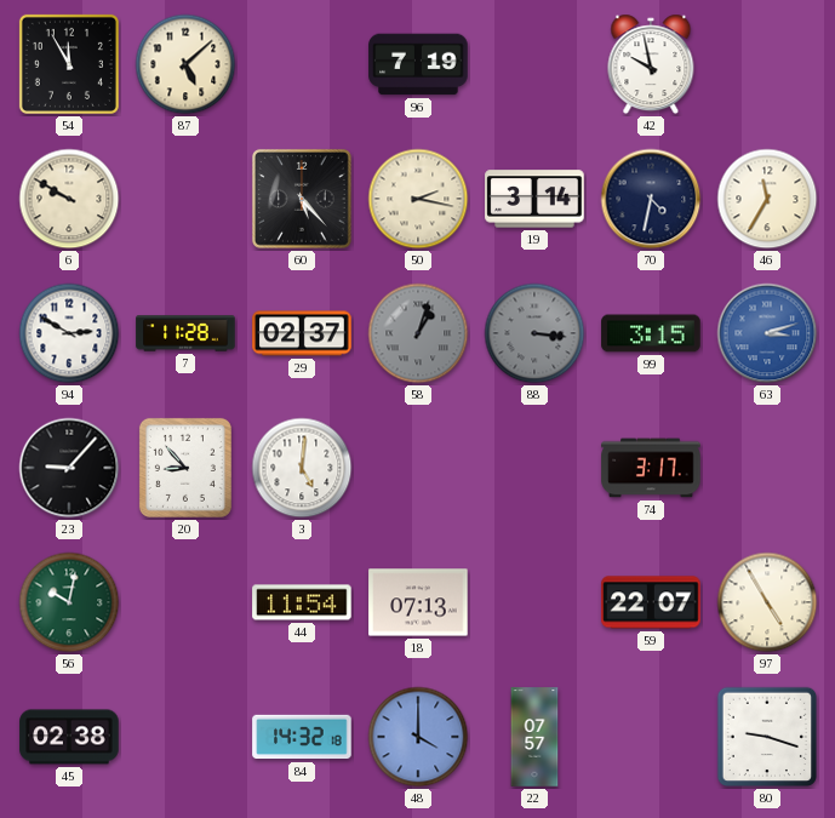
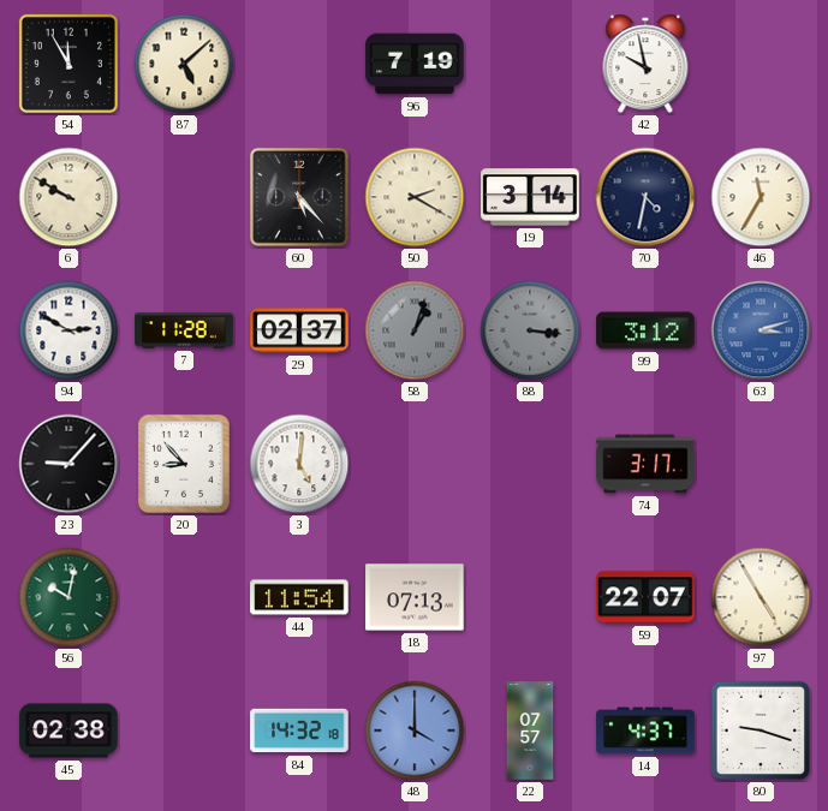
50: 2:17 -> 2:20
99: 3:15 -> 3:12
14: none -> 4:37
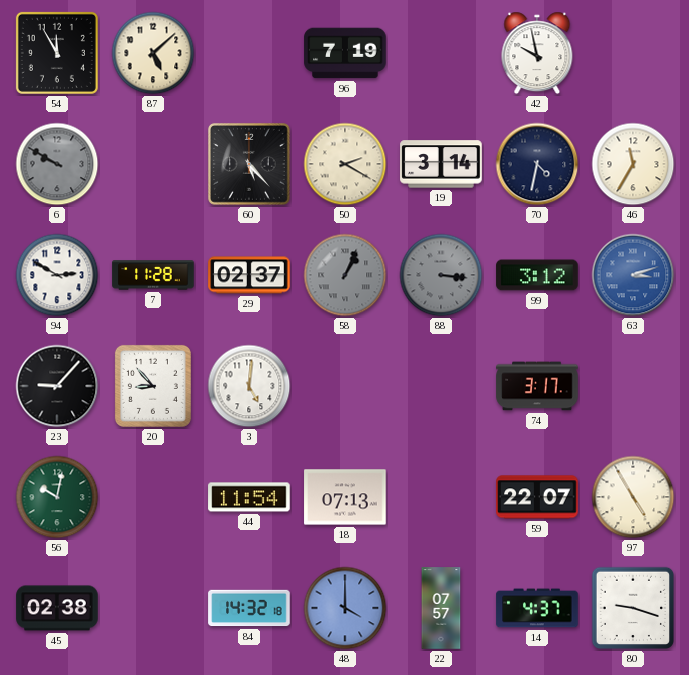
6 dial: cream -> grey
58: 1:03 -> 1:04
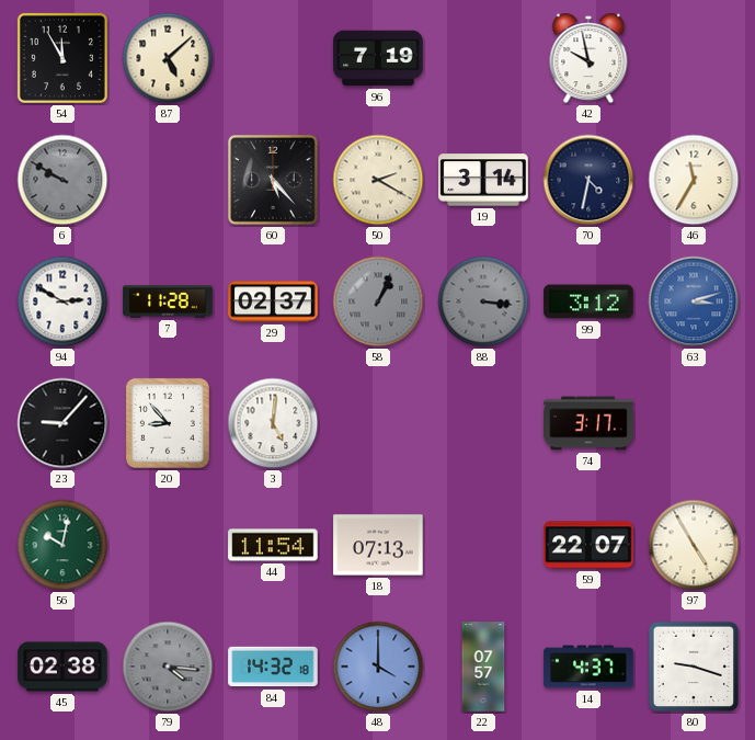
79: none -> 4:16
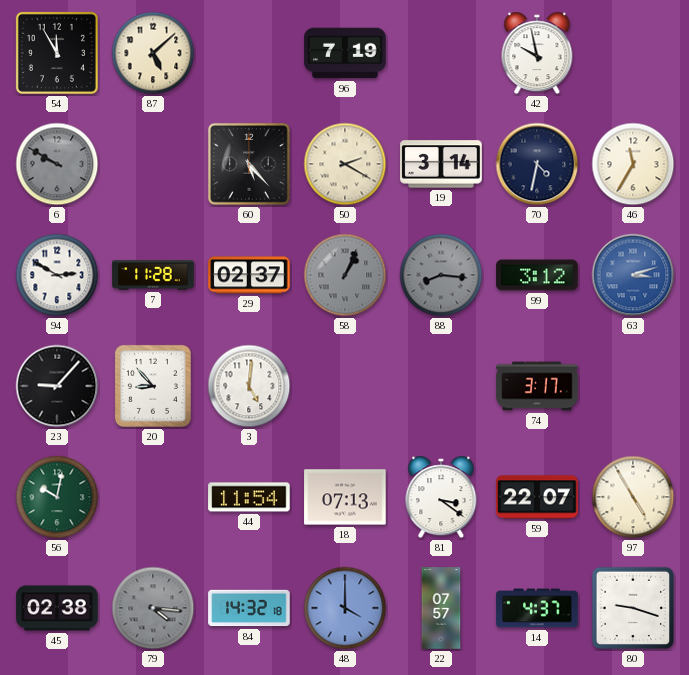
88: 3:16 -> 8:16
81: none -> 3:21
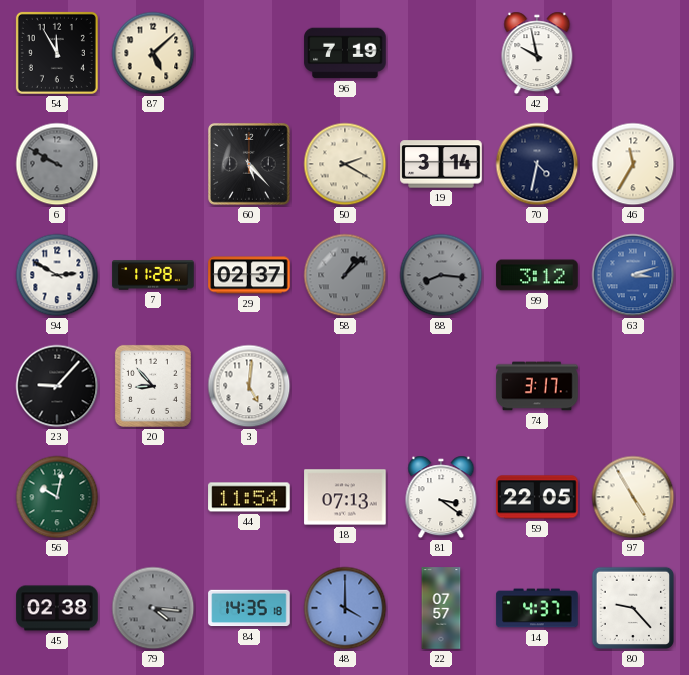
58: 1:04 -> 1:08
59: 22:07 -> 22:05
84: 14:32 -> 14:35
80: 9:18 -> 9:23
